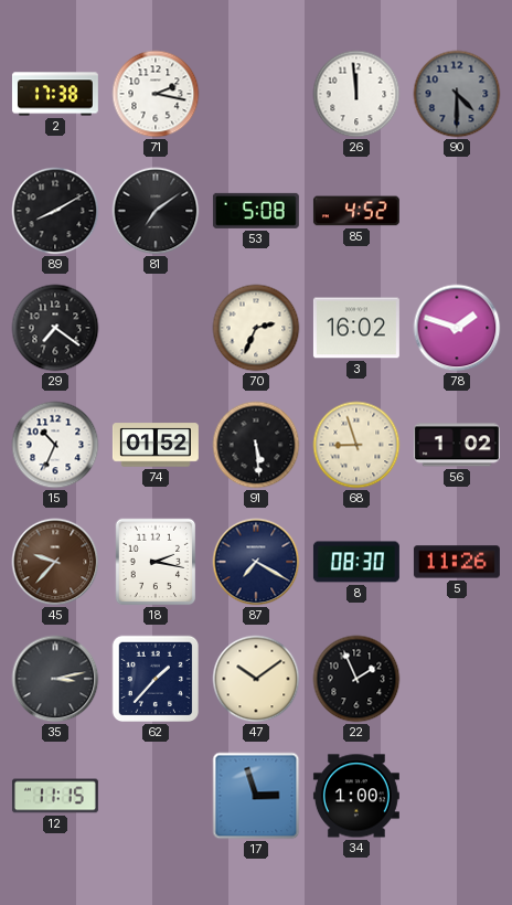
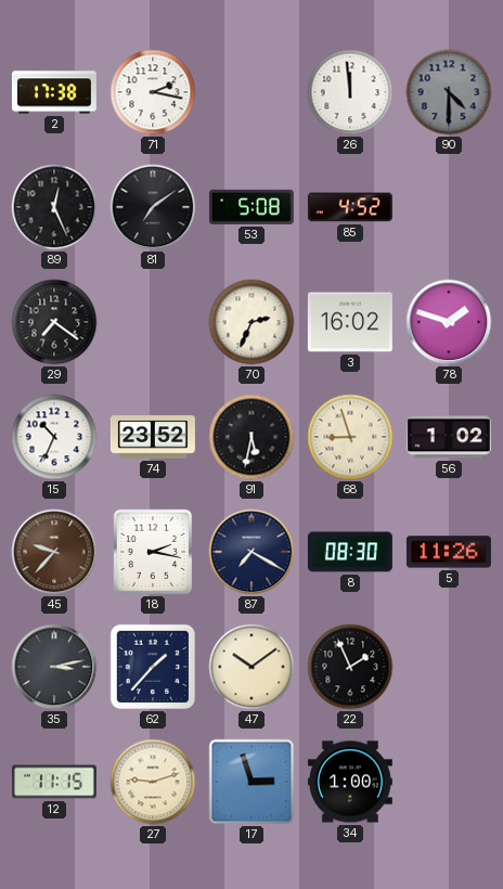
89: 8:10 -> 12:26
74: 01:52 -> 23:52
91: 5:29 -> 5:32
27: none -> 9:12
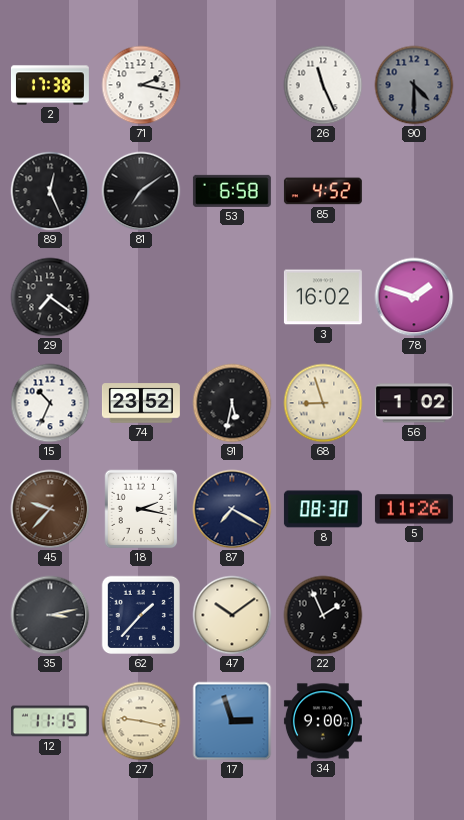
26: 11:59 -> 11:26
53: 5:08 -> 6:58
70: 2:34 -> none
27: 9:12 -> 9:17
34: 1:00 -> 9:00
